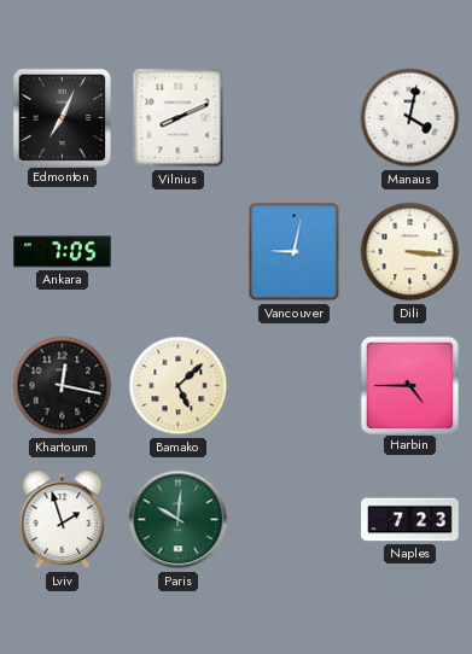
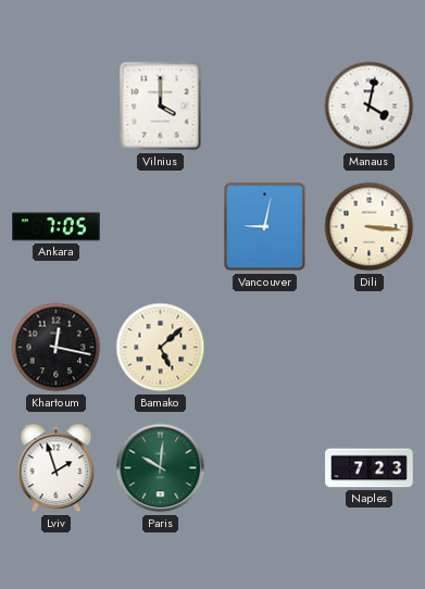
Edmonton: 7:04 -> none
Vilnius: 8:11 -> 4:00
Harbin: 4:45 -> none
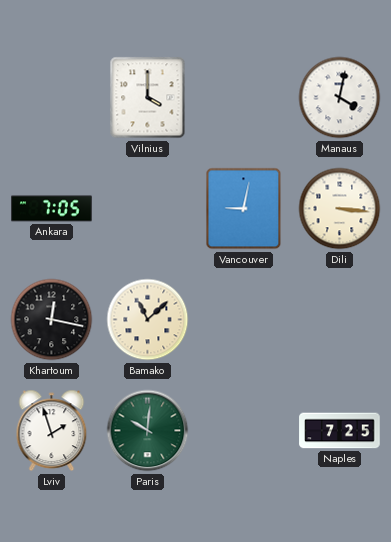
Bamako: 5:08 -> 11:08
Naples: 7:23 -> 7:25
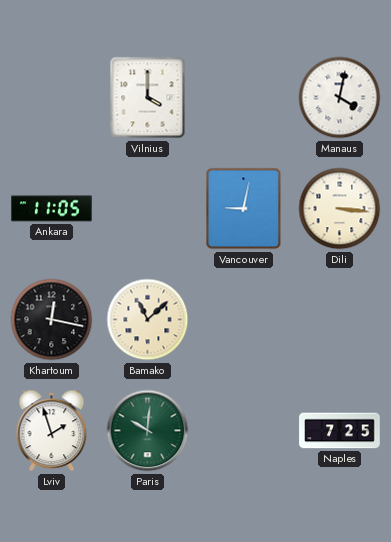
Ankara: 7:05 -> 11:05
